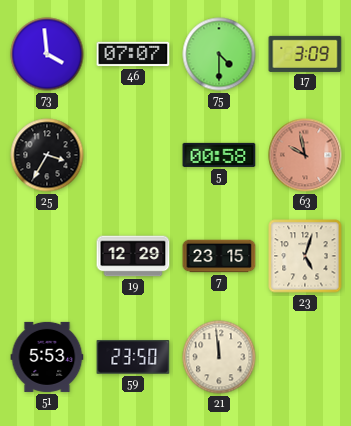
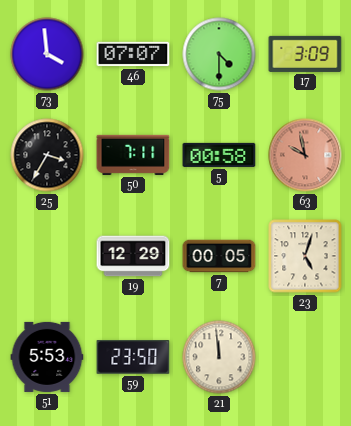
50: none -> 7:11
7: 23:15 -> 00:05
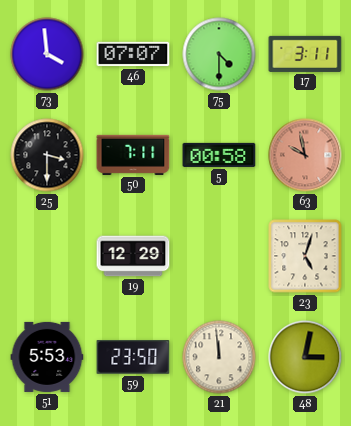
17: 3:09 -> 3:11
25: 3:35 -> 3:30
7: 00:05 -> none
48: none -> 3:02
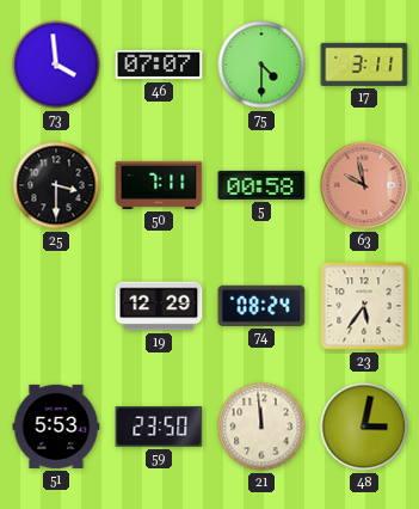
74: none -> 08:24
23: 5:03 -> 5:36
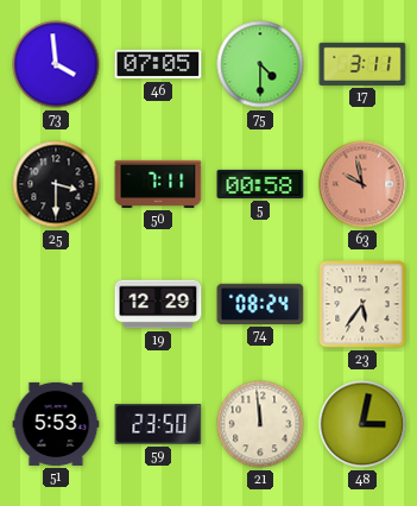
46: 07:07 -> 07:05
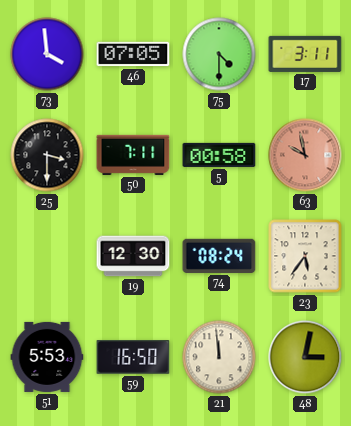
19: 12:29 -> 12:30
59: 23:50 -> 16:50
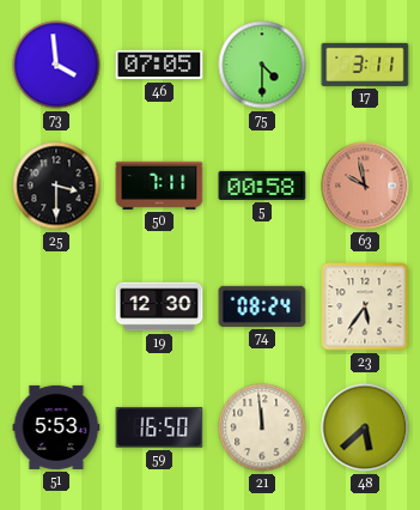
48: 3:02 -> 5:38
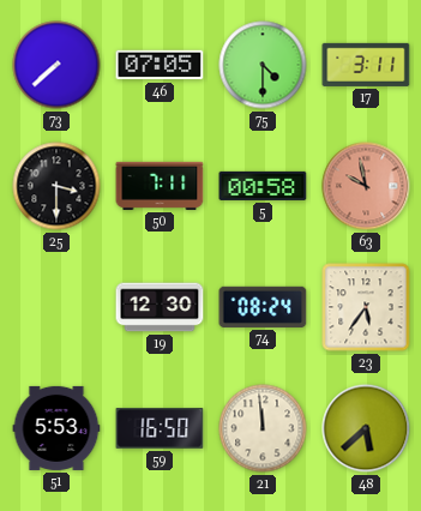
73: 3:59 -> 7:38
